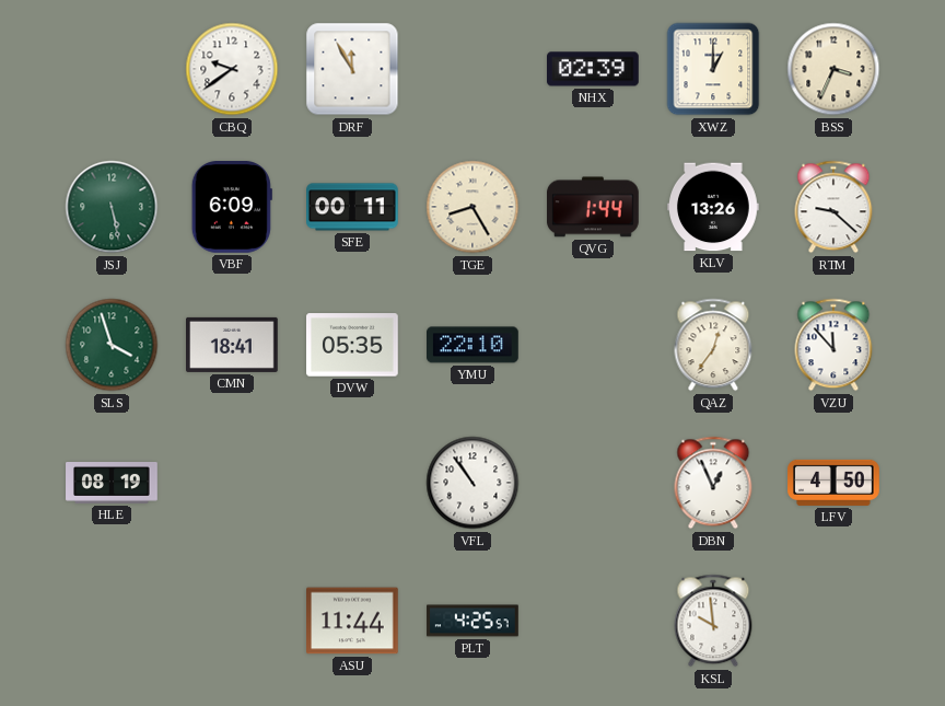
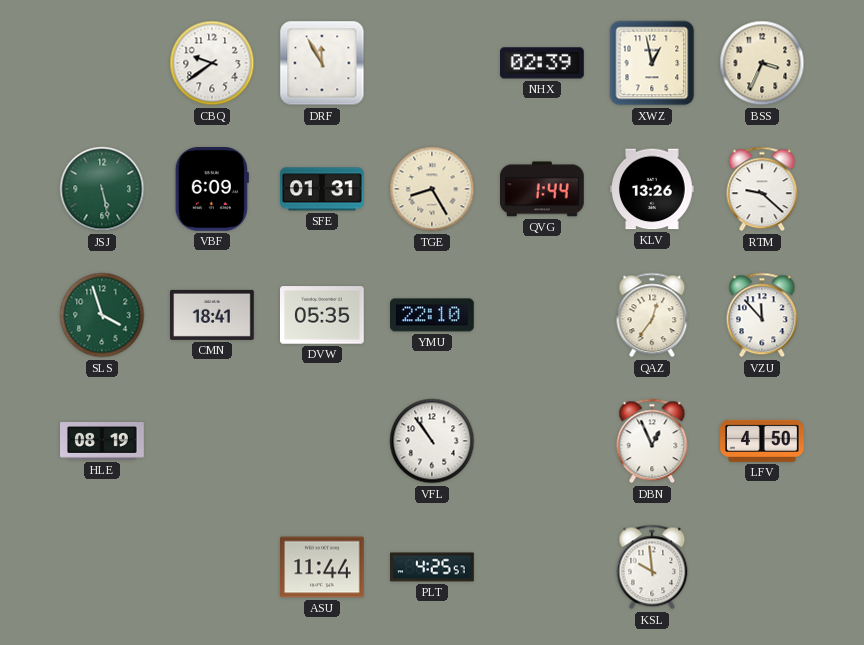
XWZ: 1:00 -> 12:58
SFE: 00:11 -> 01:31
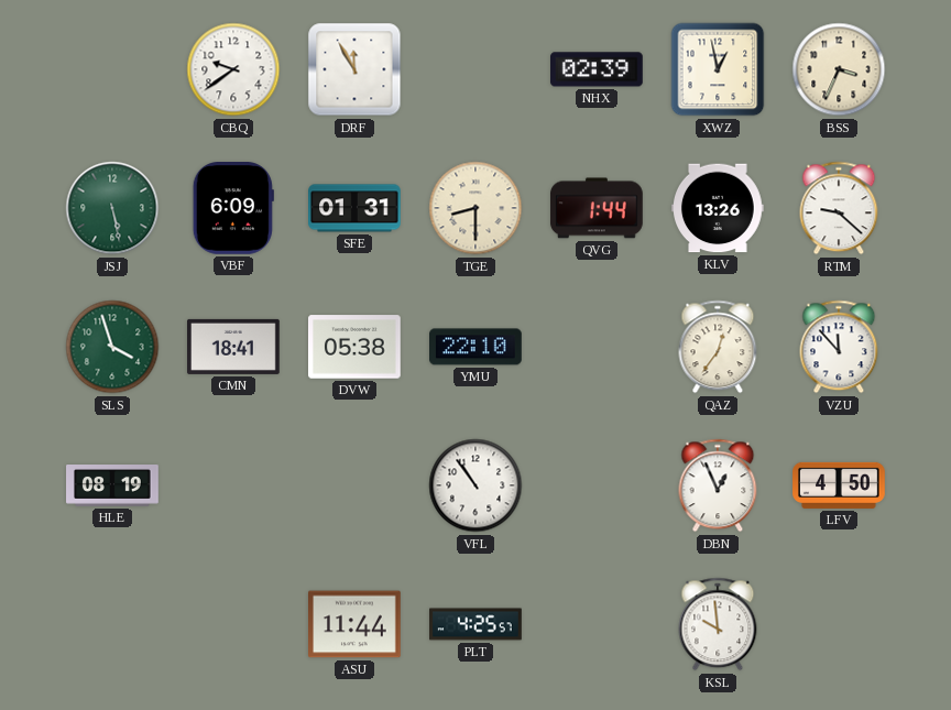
TGE: 8:25 -> 8:30
DVW: 05:35 -> 05:38
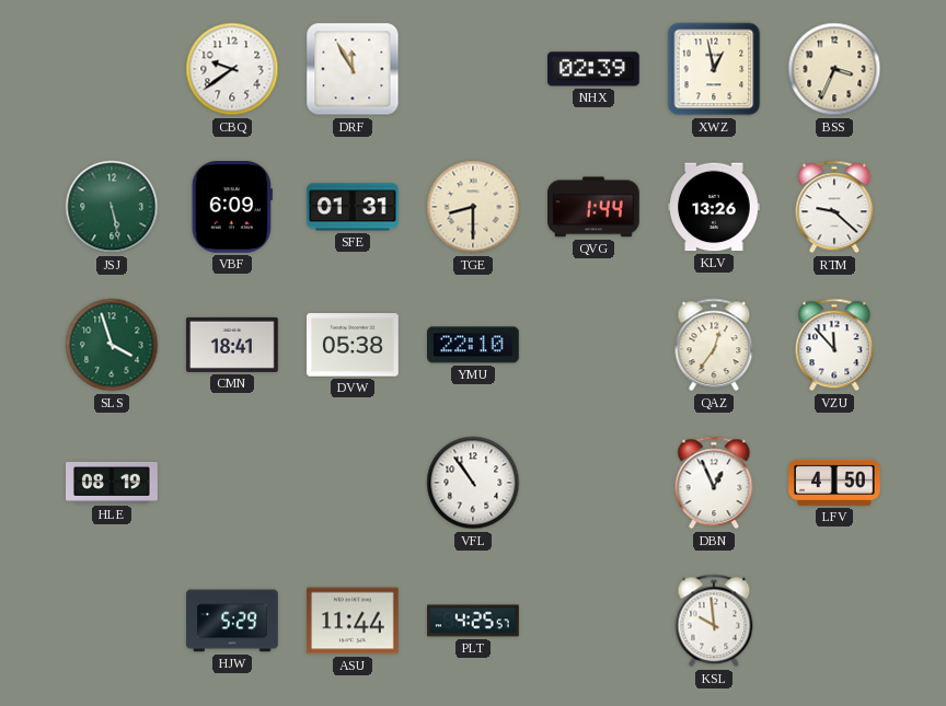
HJW: none -> 5:29
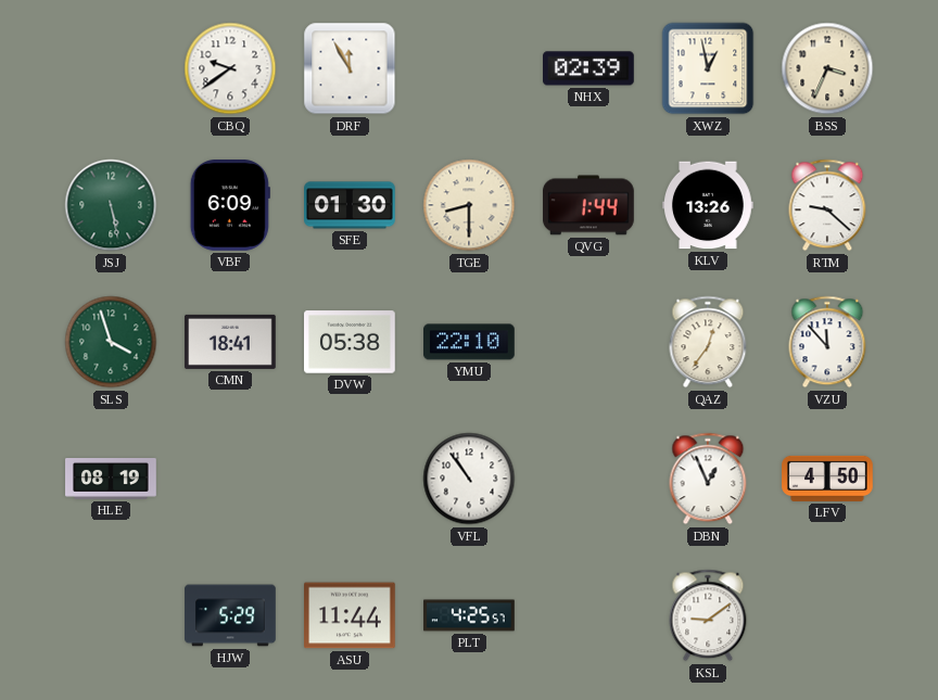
SFE: 01:31 -> 01:30
KSL: 9:59 -> 9:09
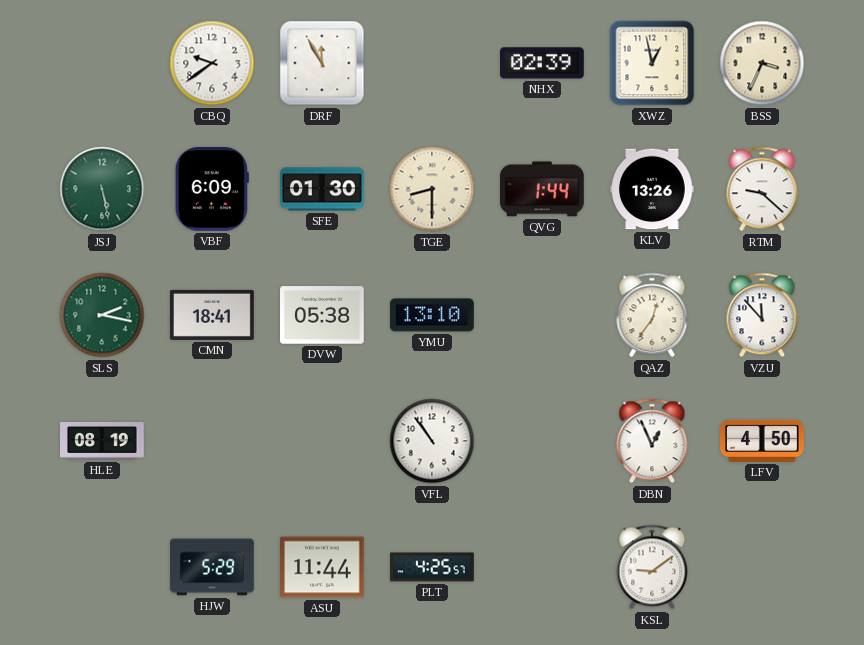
SLS: 3:57 -> 2:17
YMU: 22:10 -> 13:10
